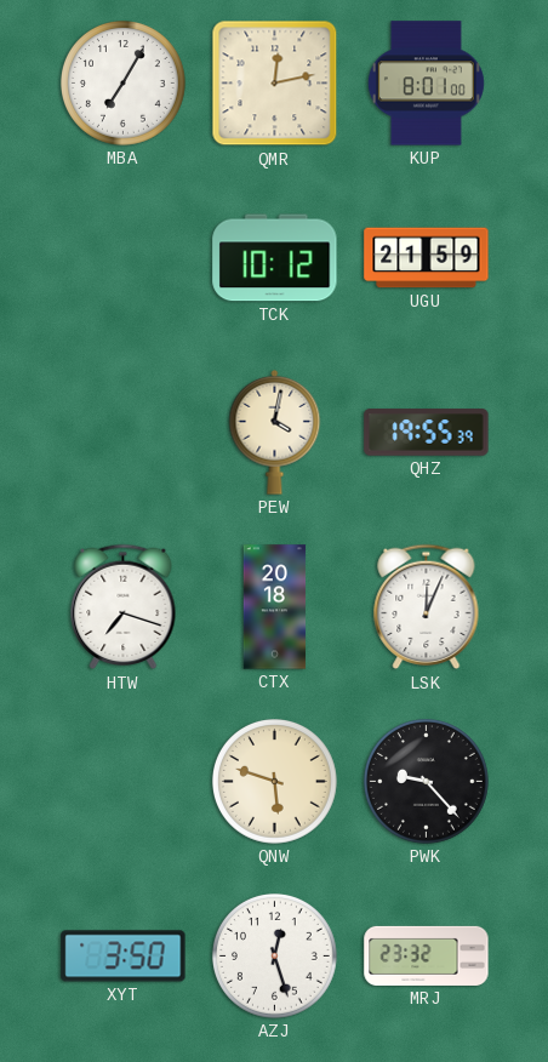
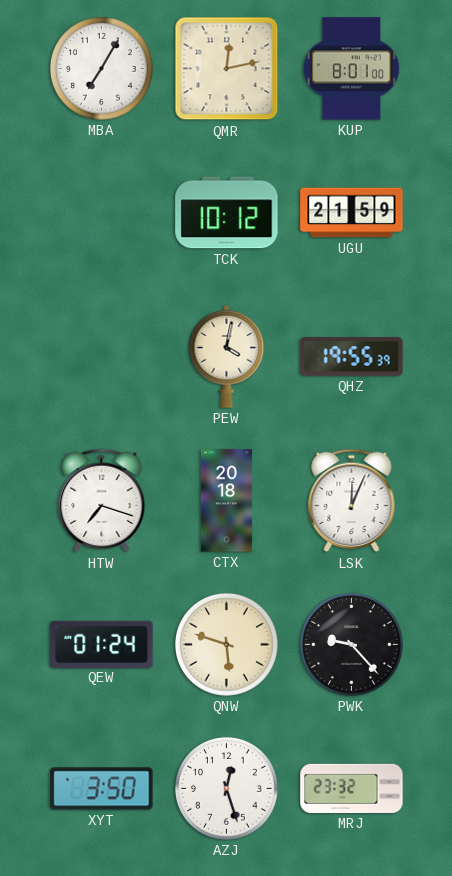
QEW: none -> 01:24
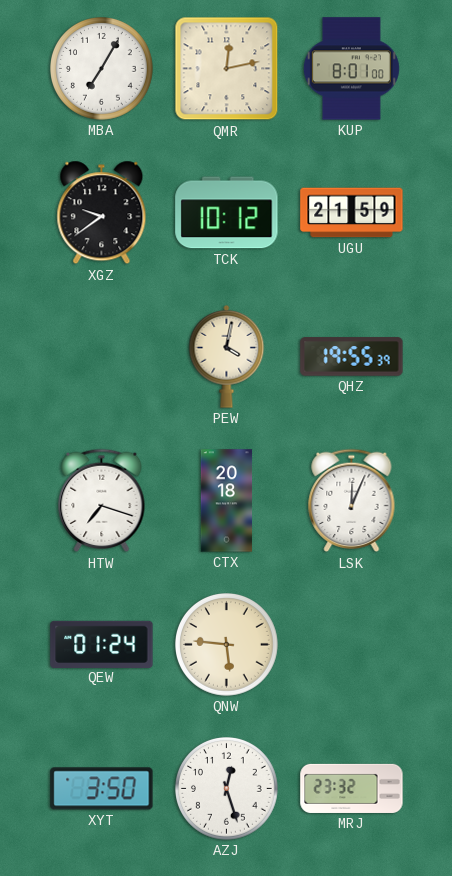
XGZ: none -> 9:39
QNW: 5:48 -> 5:46
PWK: 9:23 -> none
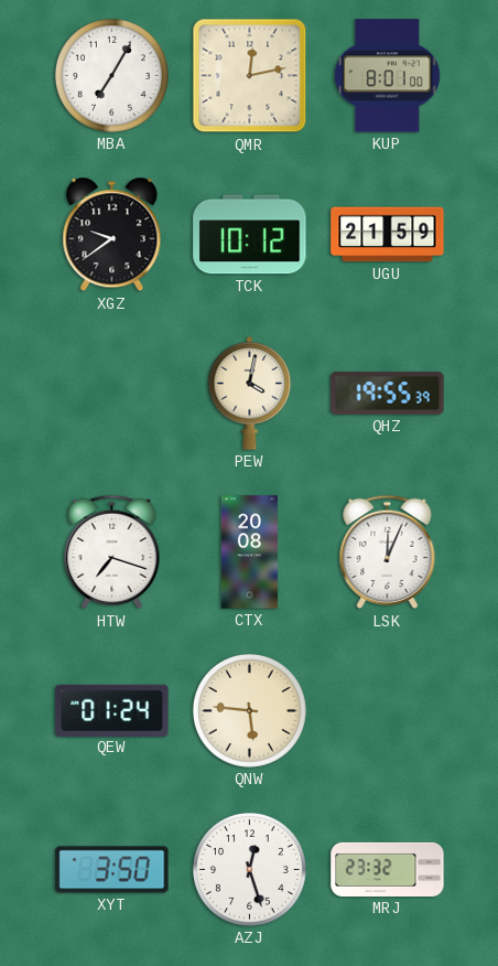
CTX: 20:18 -> 20:08
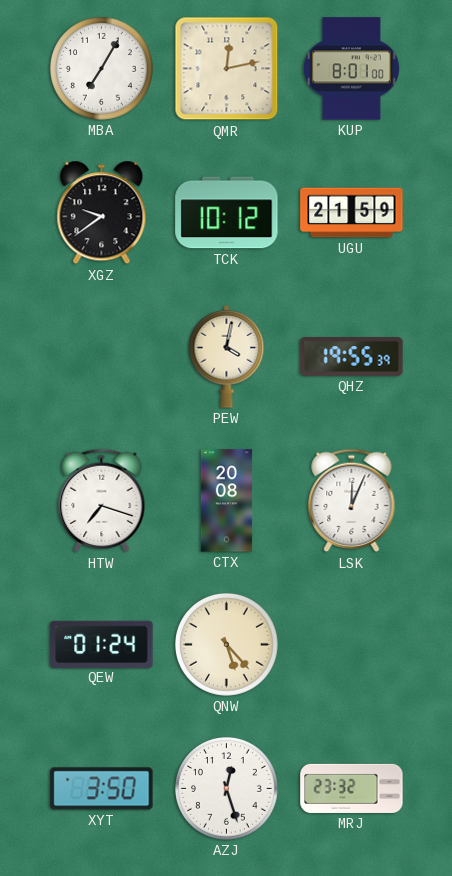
QNW: 5:46 -> 5:23
